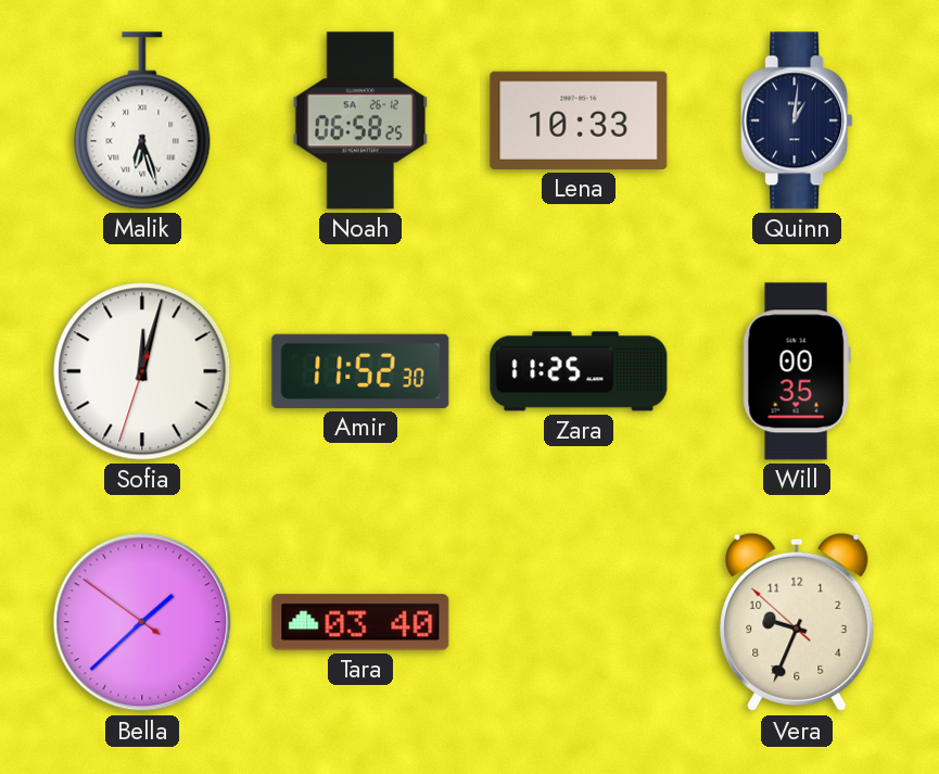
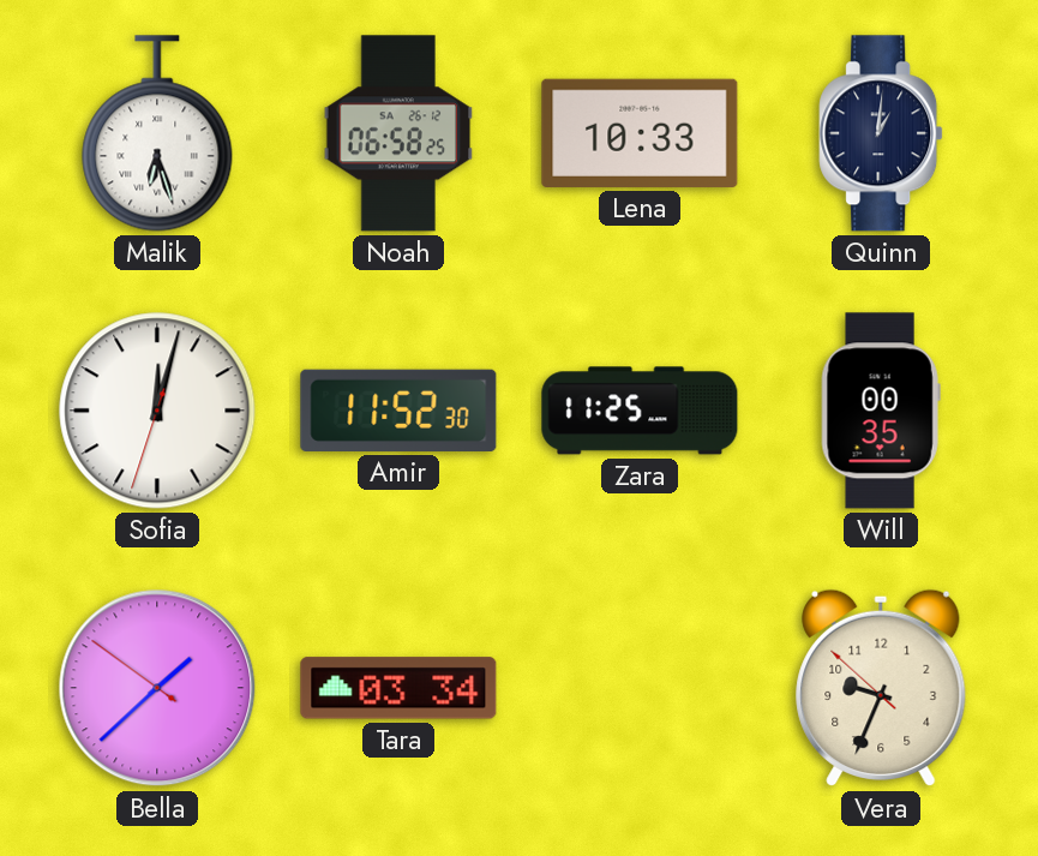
Tara: 03:40 -> 03:34
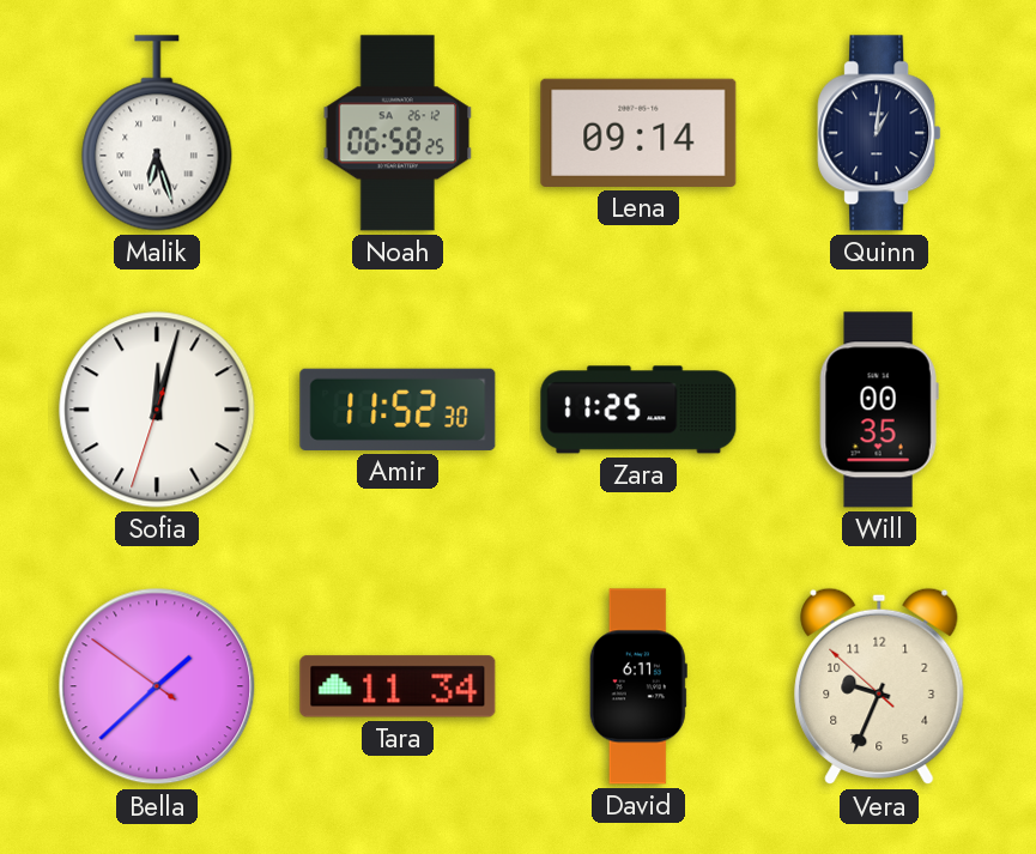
Lena: 10:33 -> 09:14
Tara: 03:34 -> 11:34
David: none -> 6:11
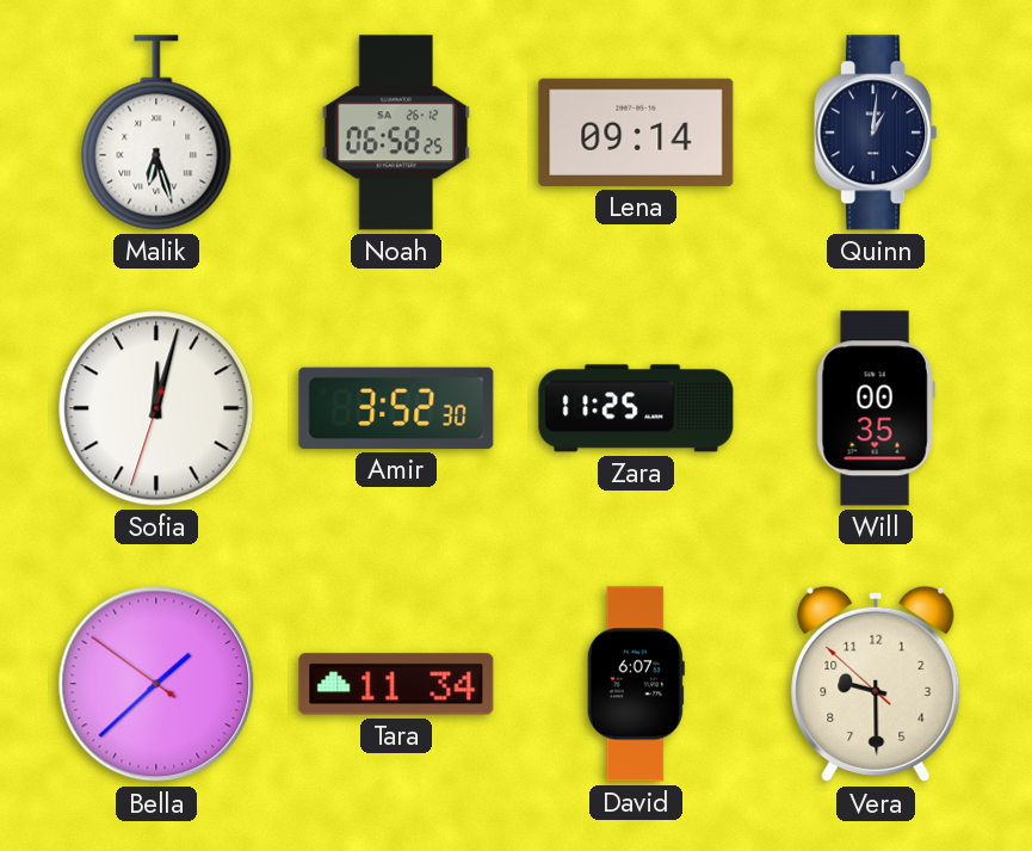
Amir: 11:52 -> 3:52
David: 6:11 -> 6:07
Vera: 9:33 -> 9:29
